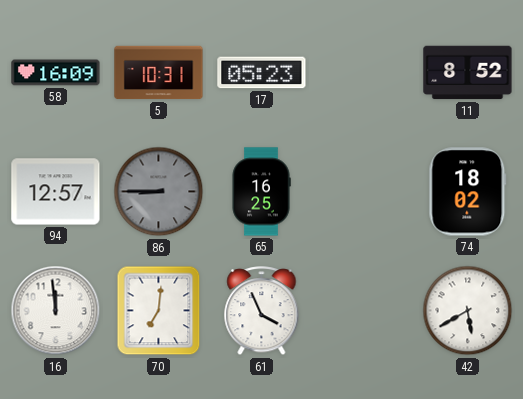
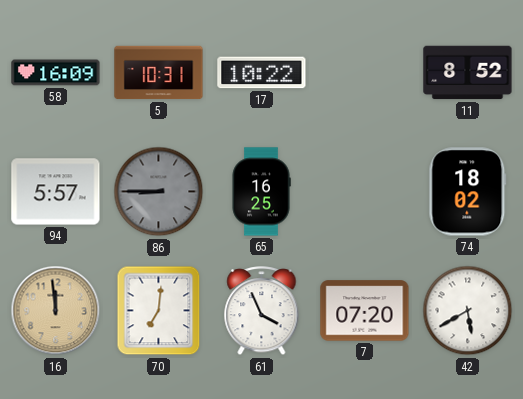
17: 05:23 -> 10:22
94: 12:57 -> 5:57
16 dial: white -> champagne
7: none -> 07:20
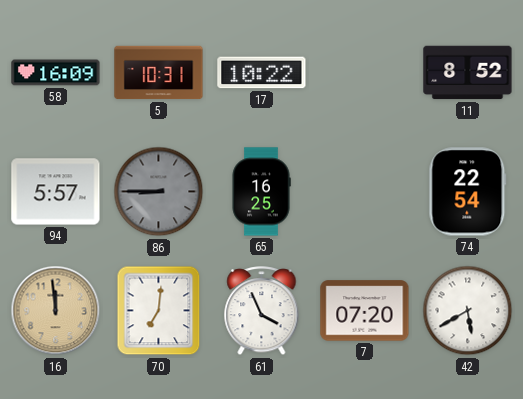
74: 18:02 -> 22:54
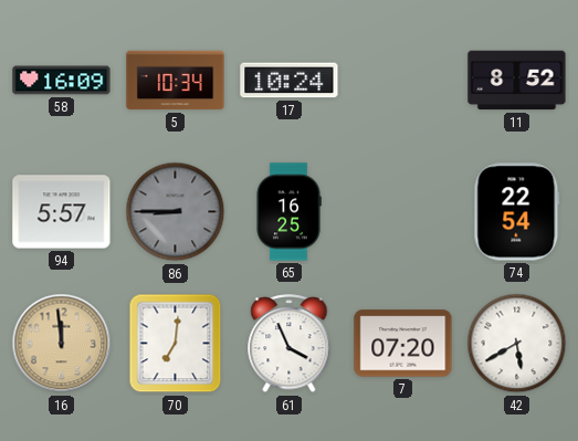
5: 10:31 -> 10:34
17: 10:22 -> 10:24
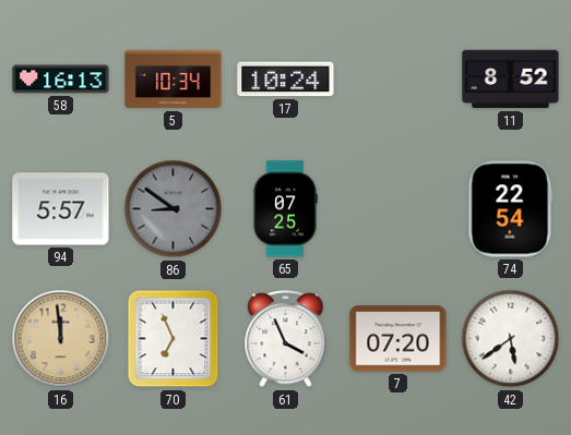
58: 16:09 -> 16:13
86: 8:45 -> 8:51
65: 16:25 -> 07:25
70: 7:01 -> 6:56
42: 5:40 -> 5:39
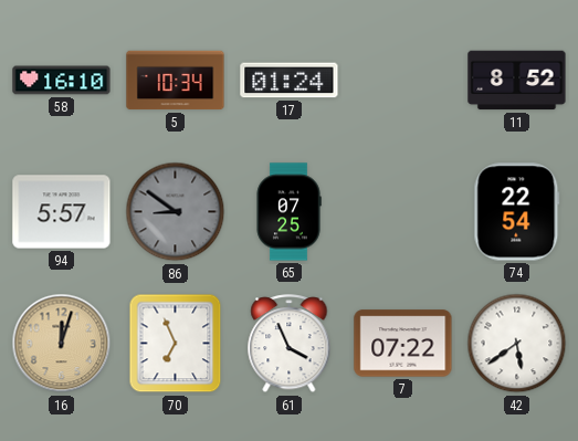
58: 16:13 -> 16:10
17: 10:24 -> 01:24
16: 11:59 -> 12:03
7: 07:20 -> 07:22
